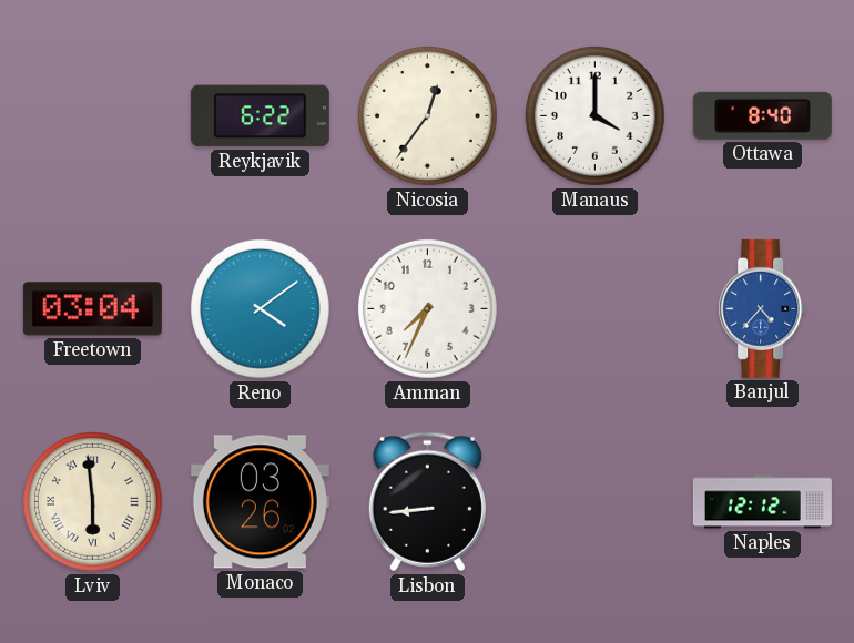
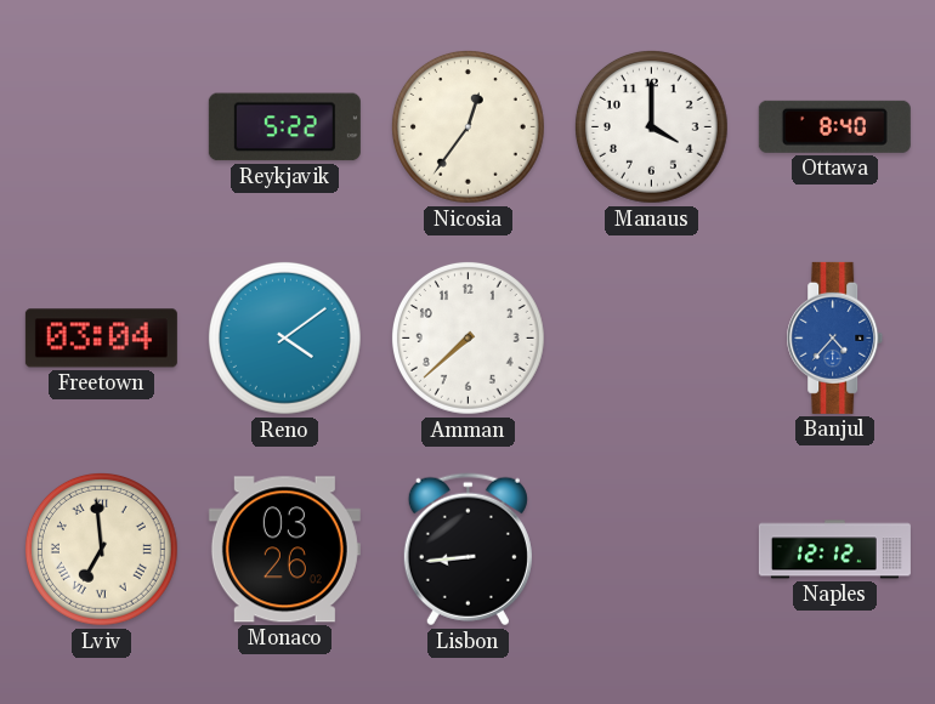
Reykjavik: 6:22 -> 5:22
Amman: 7:34 -> 7:38
Lviv: 5:59 -> 6:59
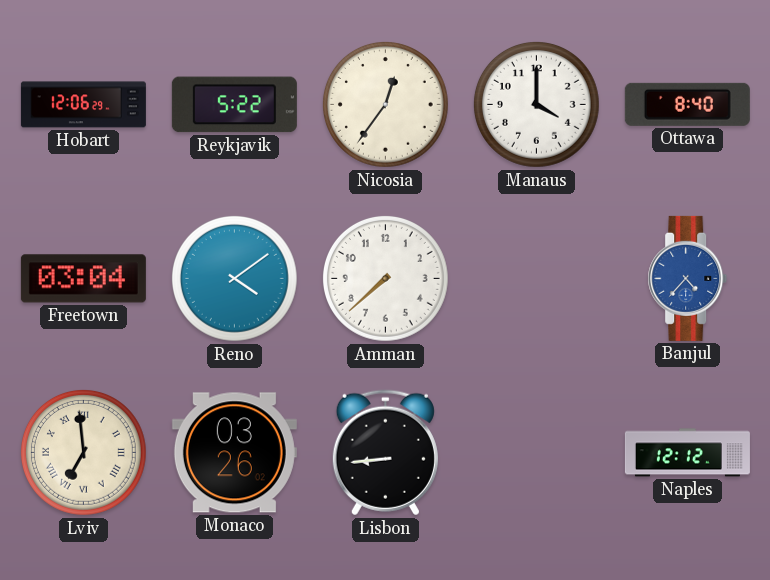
Hobart: none -> 12:06
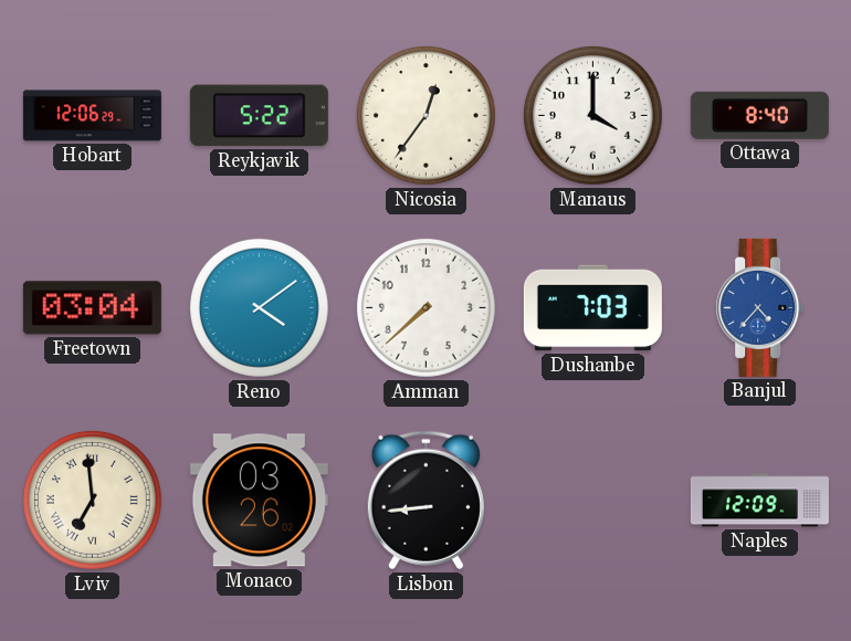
Dushanbe: none -> 7:03
Naples: 12:12 -> 12:09
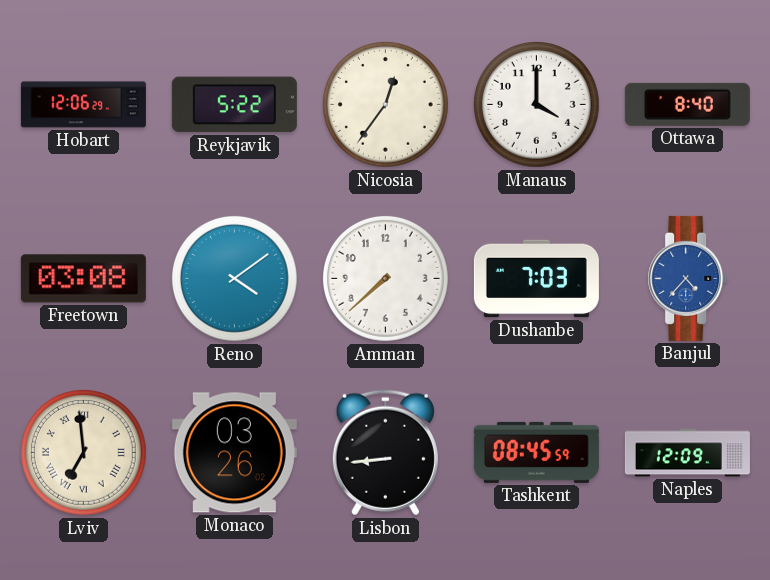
Freetown: 03:04 -> 03:08
Tashkent: none -> 08:45
